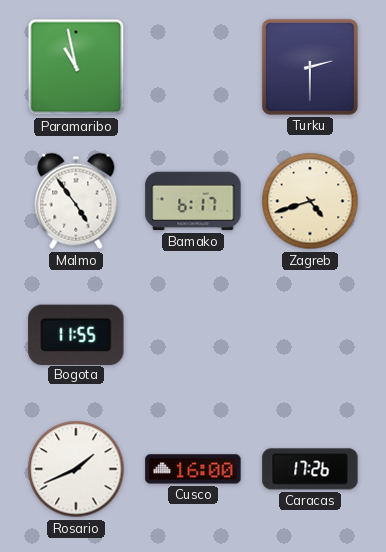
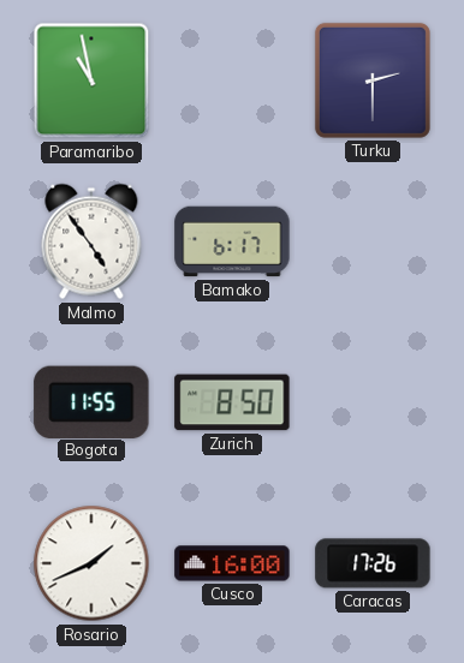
Zagreb: 4:42 -> none
Zurich: none -> 8:50
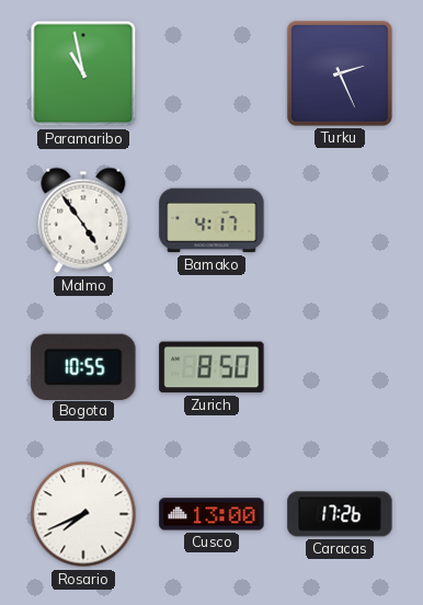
Turku: 2:30 -> 2:26
Bamako: 6:17 -> 4:17
Bogota: 11:55 -> 10:55
Rosario: 1:41 -> 7:41
Cusco: 16:00 -> 13:00
